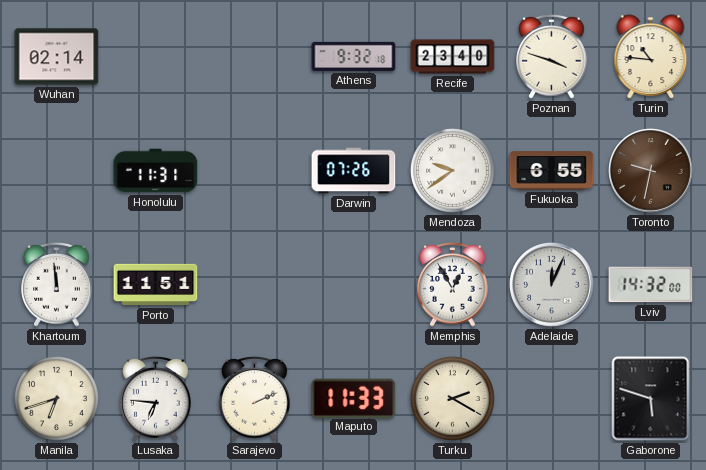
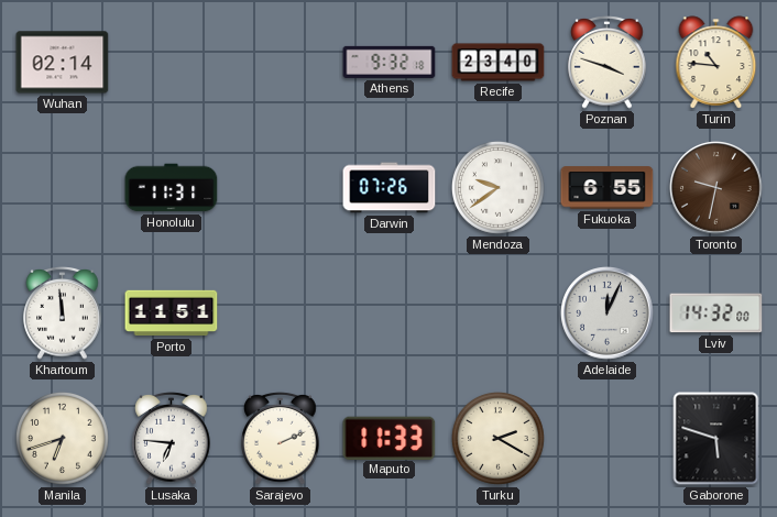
Memphis: 12:55 -> none
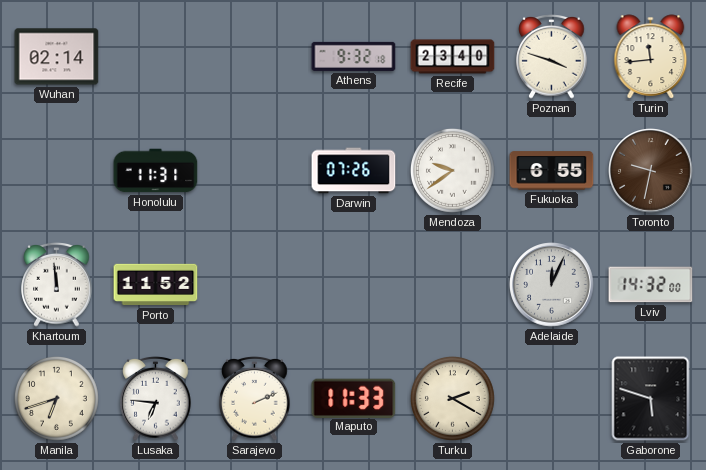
Turin: 10:46 -> 11:44
Porto: 11:51 -> 11:52
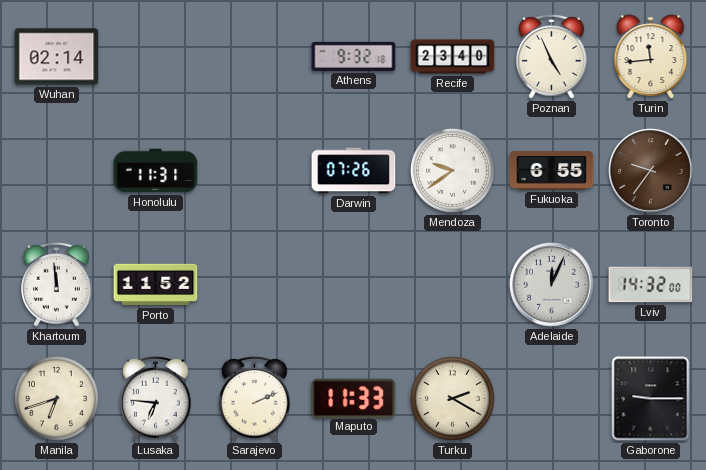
Poznan: 3:48 -> 4:56
Toronto: 9:32 -> 9:36
Gaborone: 5:48 -> 9:15
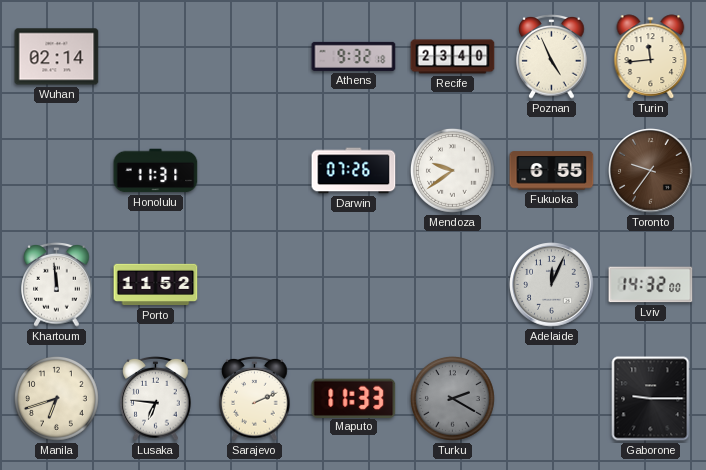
Turku dial: cream -> grey
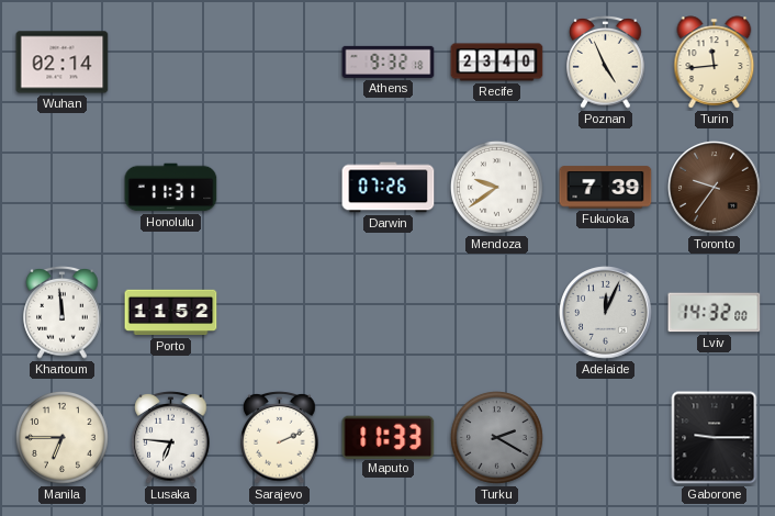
Fukuoka: 6:55 -> 7:39
Manila: 6:42 -> 6:45
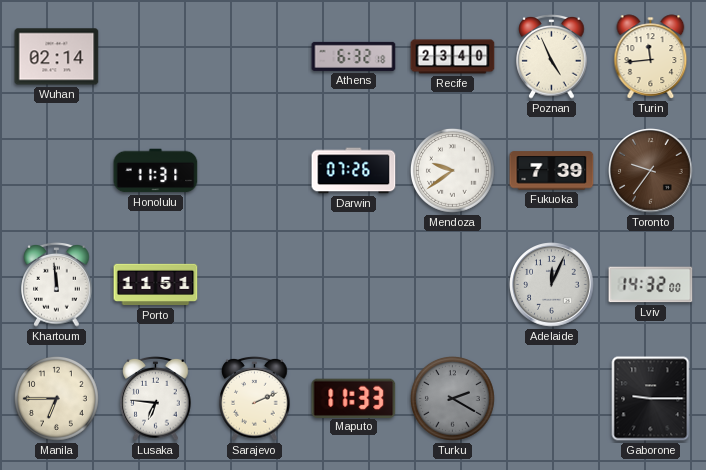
Athens: 9:32 -> 6:32
Porto: 11:52 -> 11:51
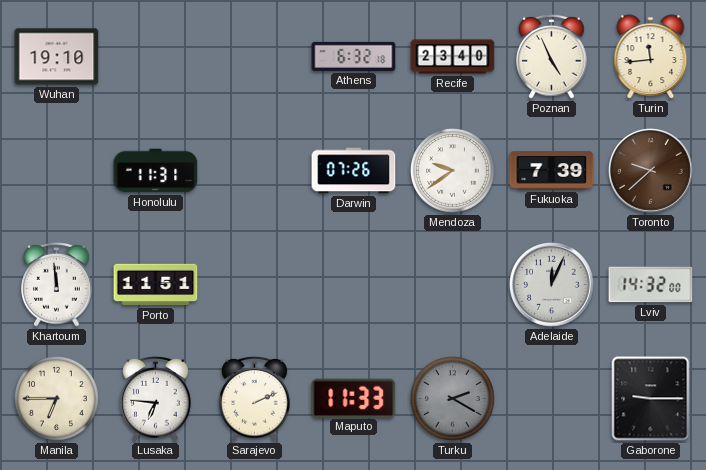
Wuhan: 02:14 -> 19:10
Toronto: 9:36 -> 9:38
